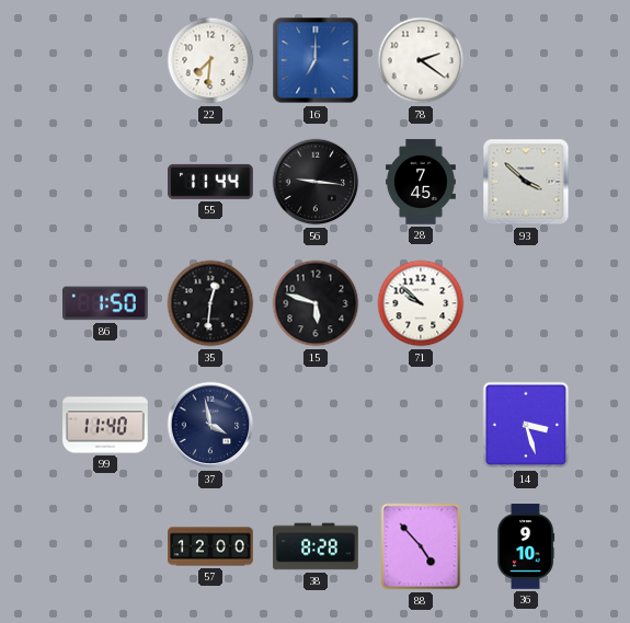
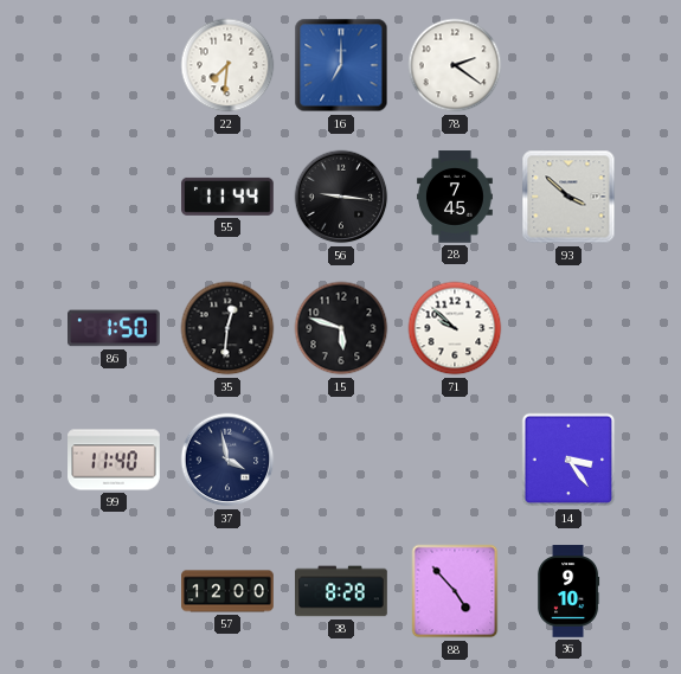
14: 3:27 -> 3:24
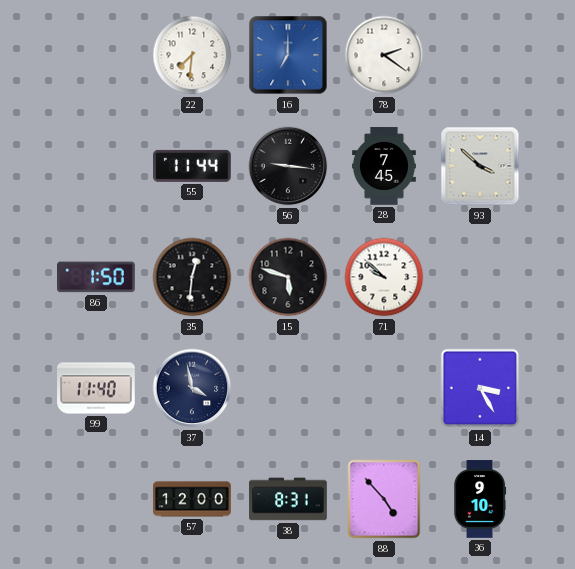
14: 3:24 -> 3:25
38: 8:28 -> 8:31
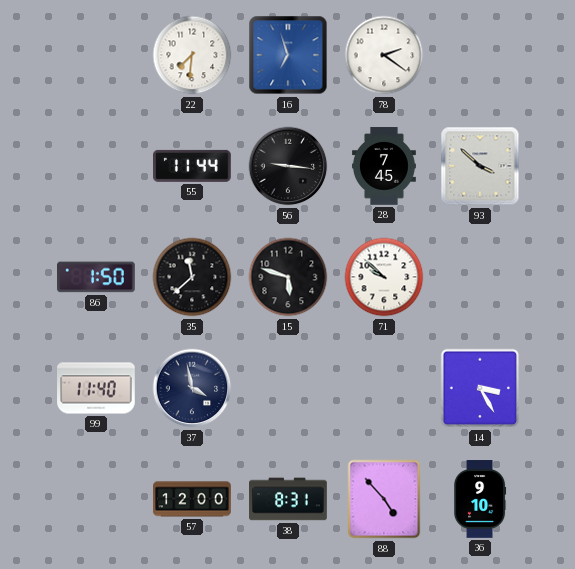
16: 7:00 -> 6:57
35: 12:31 -> 11:38
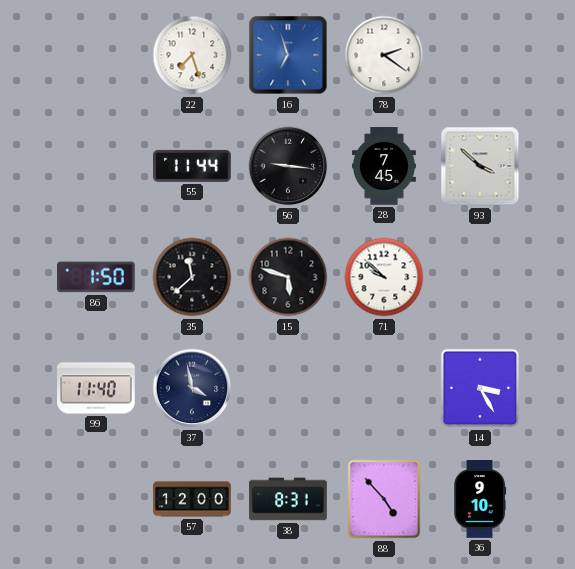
22: 7:31 -> 7:27
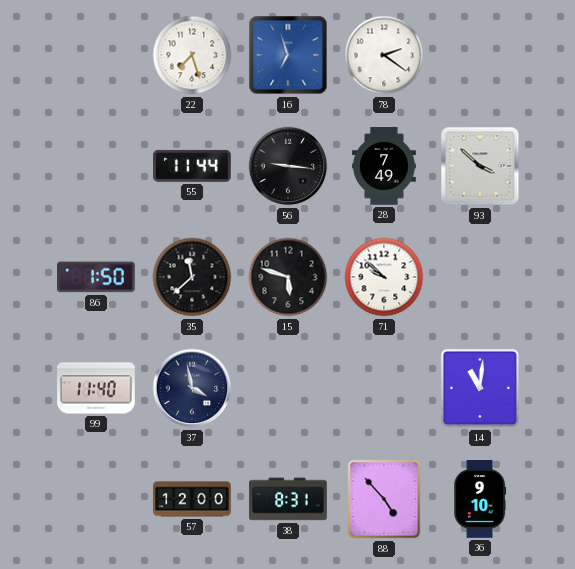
28: 7:45 -> 7:49
14: 3:25 -> 11:01
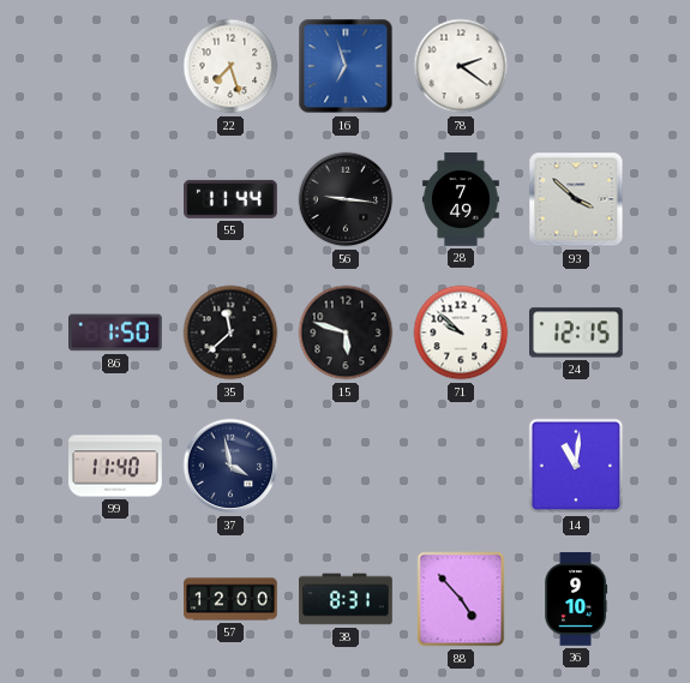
24: none -> 12:15
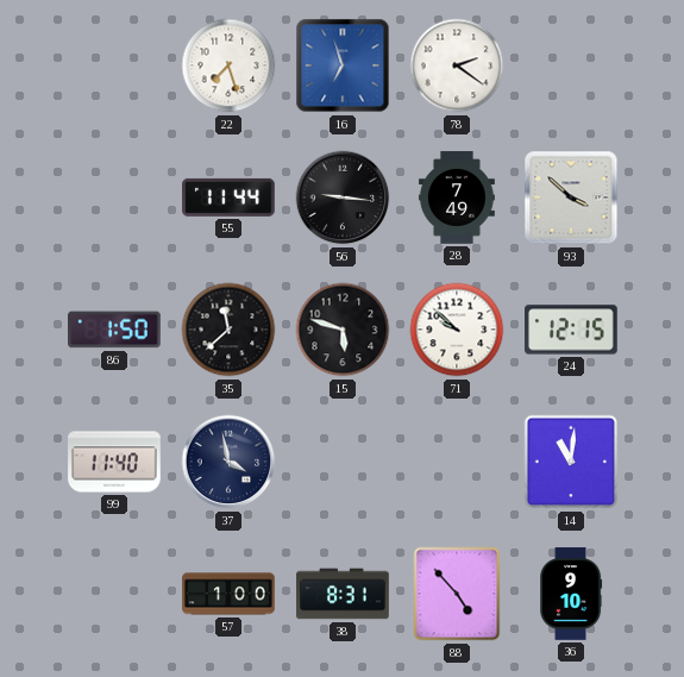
57: 12:00 -> 1:00
